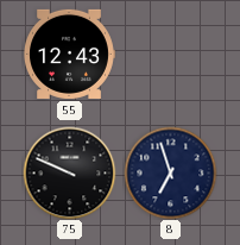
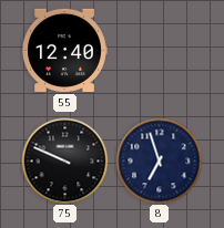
55: 12:43 -> 12:40
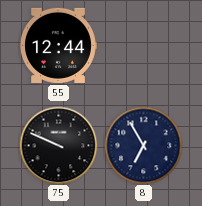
55: 12:40 -> 12:44
8: 6:57 -> 6:55
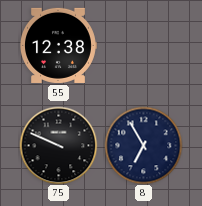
55: 12:44 -> 12:38
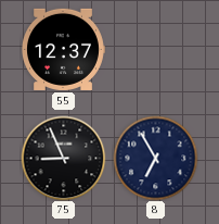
55: 12:38 -> 12:37
75: 9:49 -> 8:56
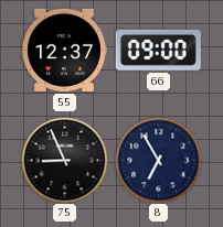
66: none -> 09:00
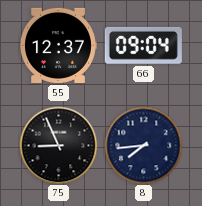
66: 09:00 -> 09:04
8: 6:55 -> 7:44
